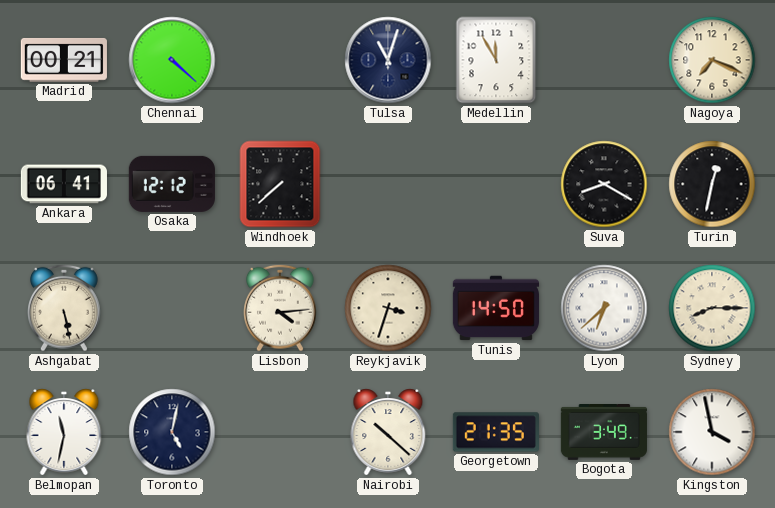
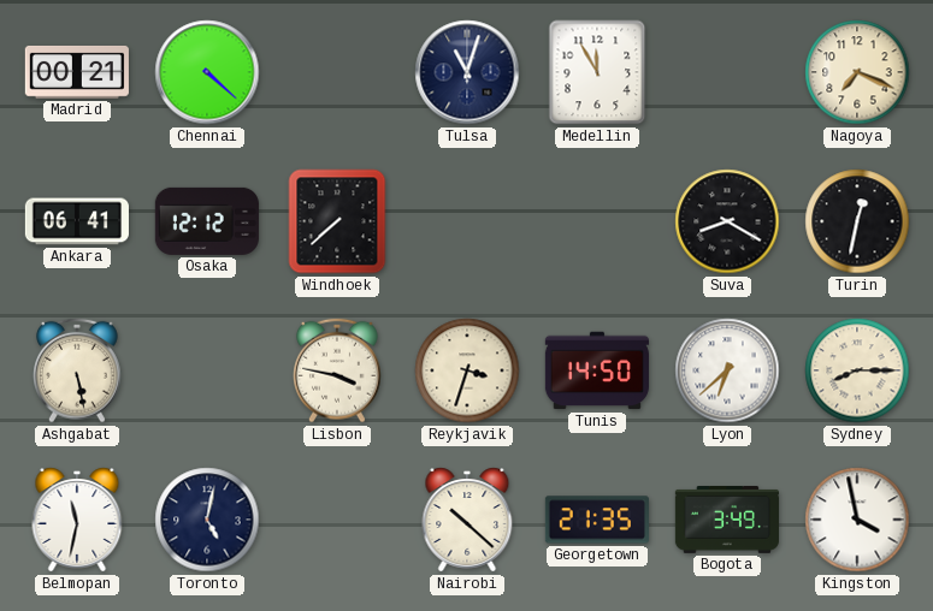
Lisbon: 4:14 -> 3:47
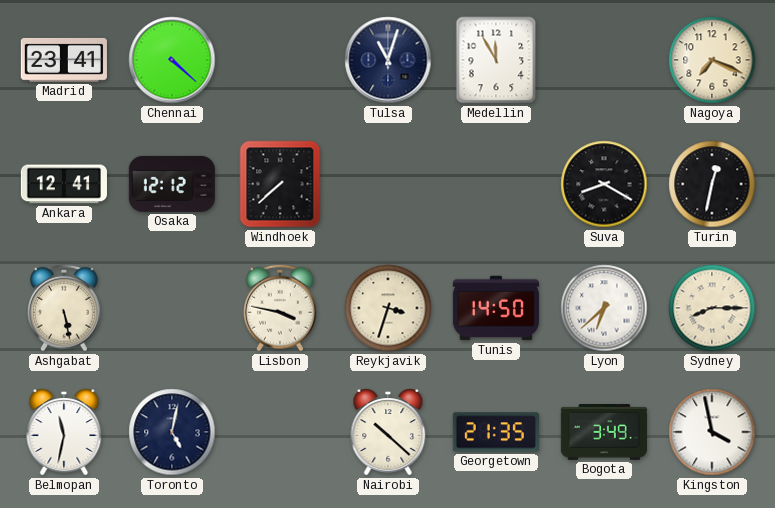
Madrid: 00:21 -> 23:41
Ankara: 06:41 -> 12:41
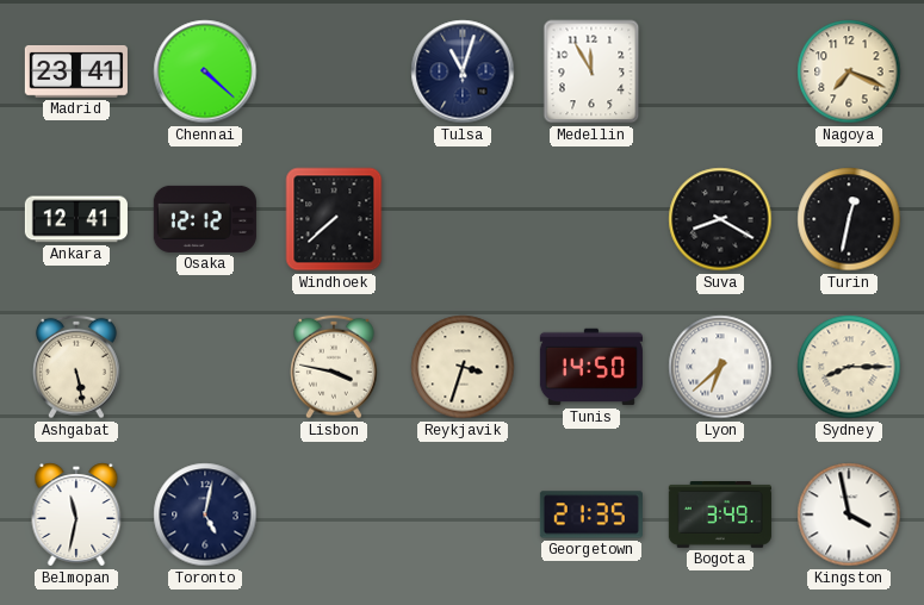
Nairobi: 10:22 -> none
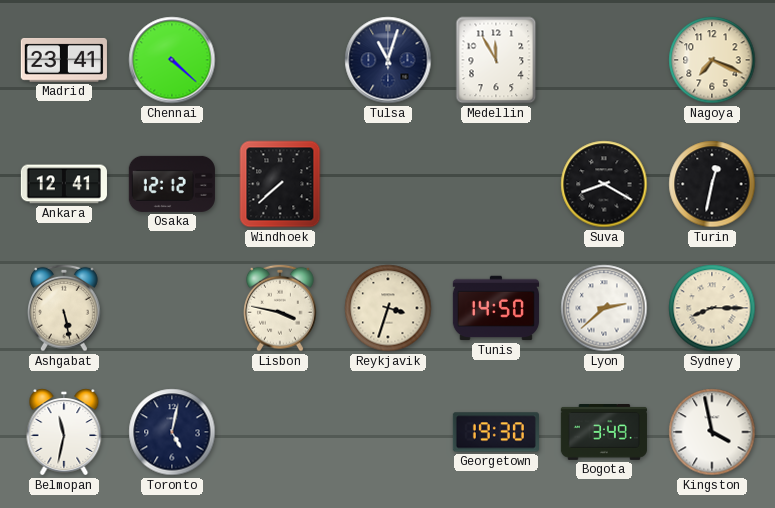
Lyon: 6:38 -> 2:38
Georgetown: 21:35 -> 19:30
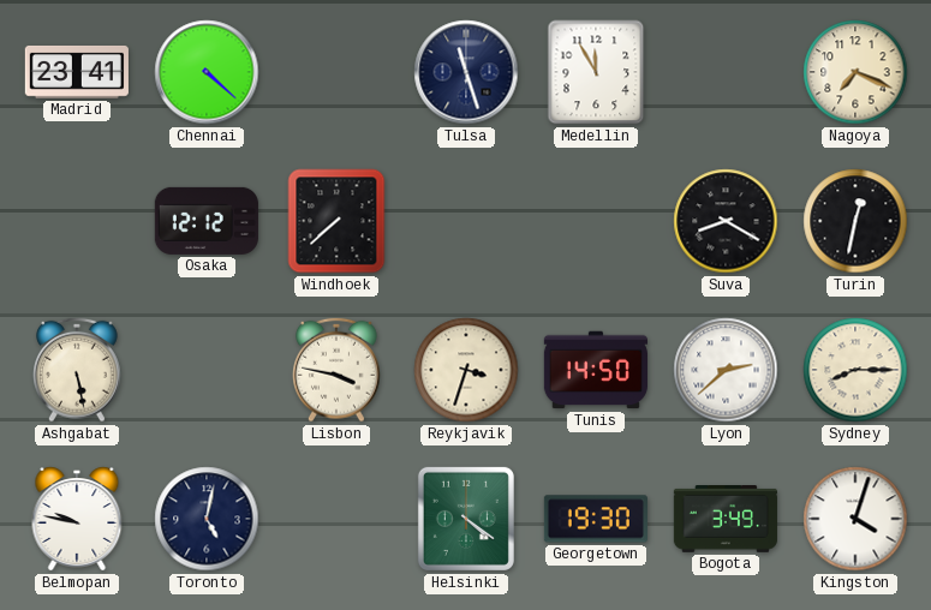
Tulsa: 11:03 -> 11:27
Ankara: 12:41 -> none
Belmopan: 11:32 -> 9:47
Helsinki: none -> 4:21
Kingston: 3:58 -> 4:03
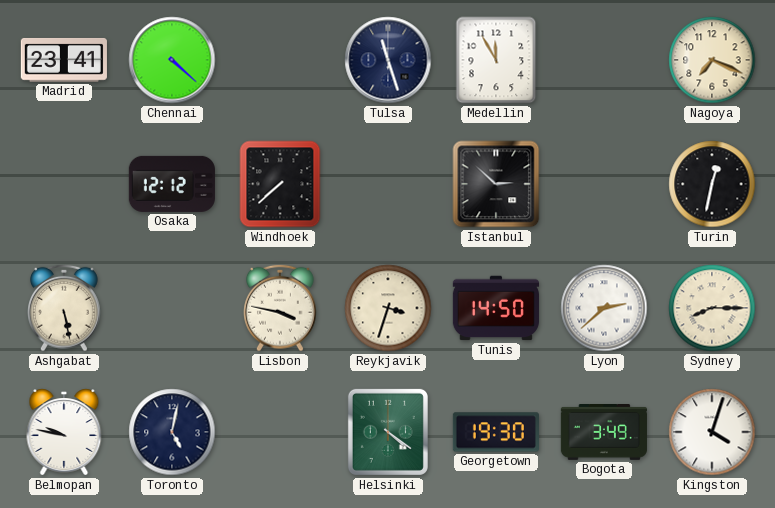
Istanbul: none -> 2:52
Suva: 8:20 -> none
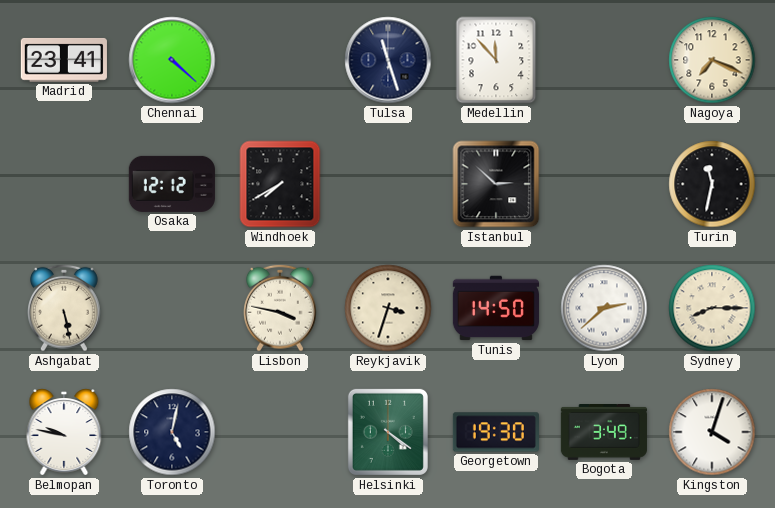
Medellin: 11:55 -> 11:53
Windhoek: 7:38 -> 7:40
Turin: 12:32 -> 11:32
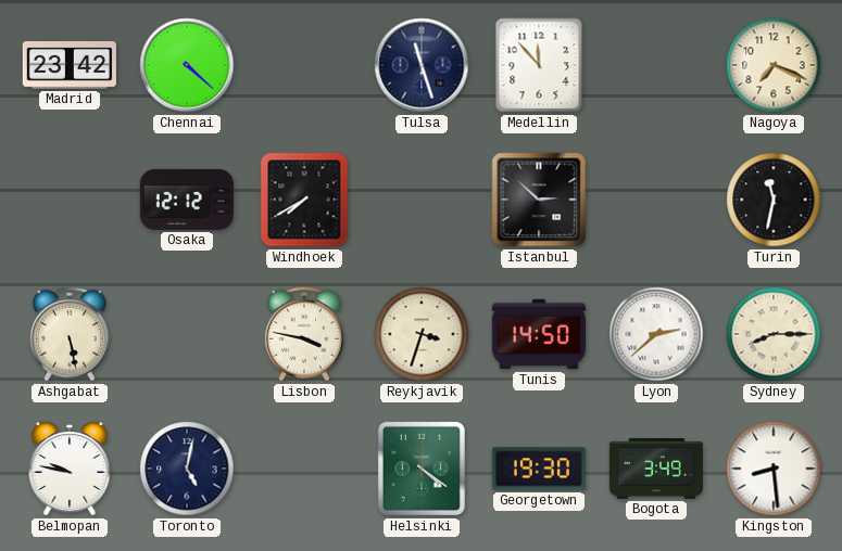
Madrid: 23:41 -> 23:42
Kingston: 4:03 -> 8:29
